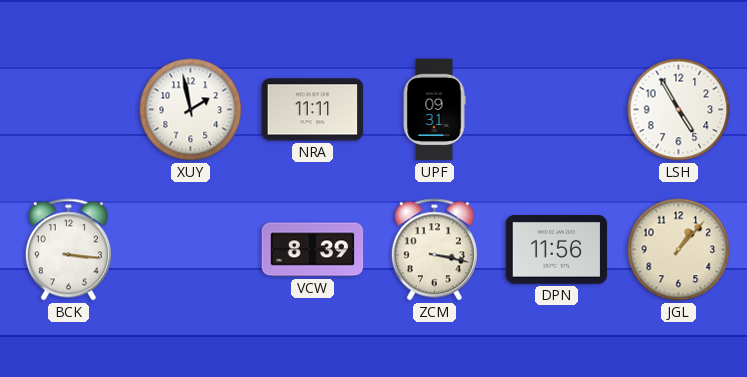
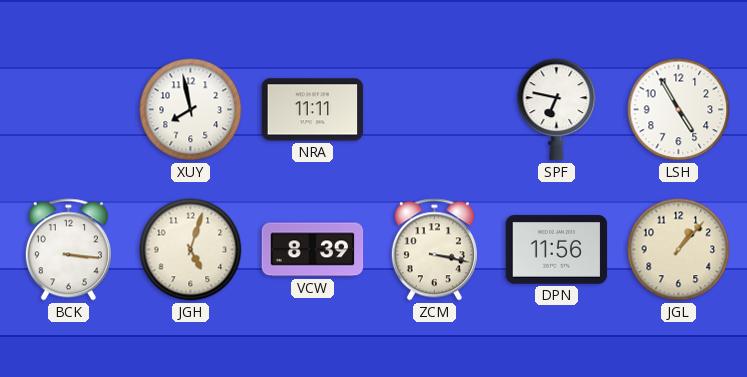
XUY: 1:58 -> 7:58
UPF: 09:31 -> none
SPF: none -> 6:47
JGH: none -> 5:03
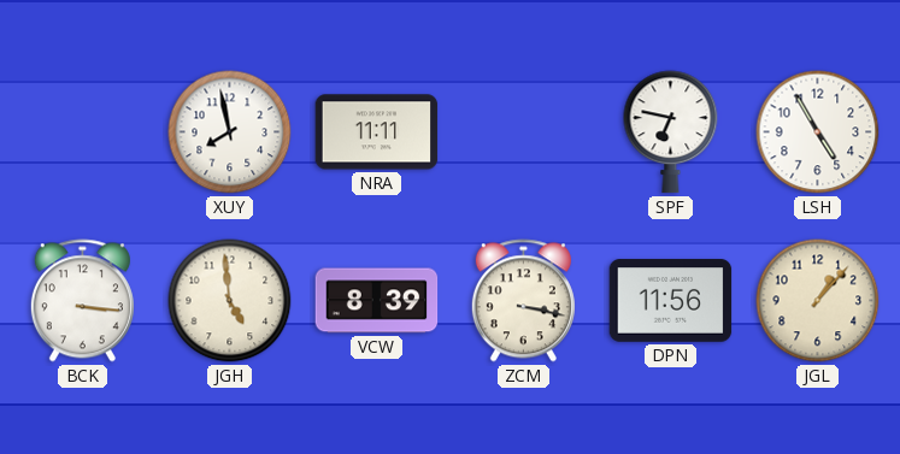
JGH: 5:03 -> 4:59
